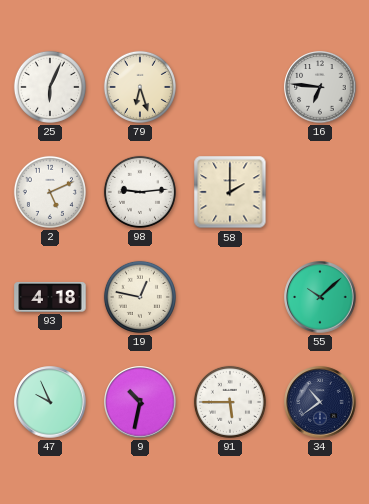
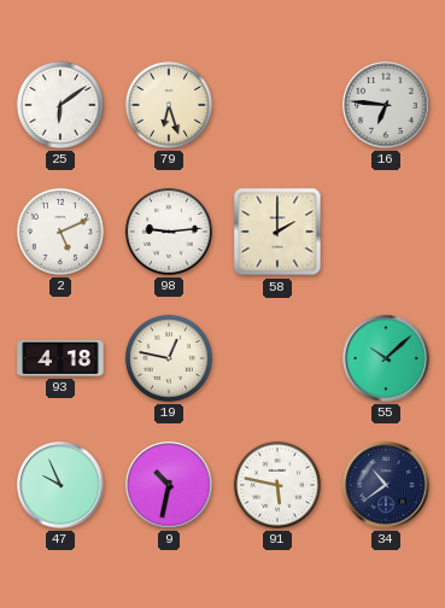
25: 6:04 -> 6:09
91: 5:45 -> 5:47
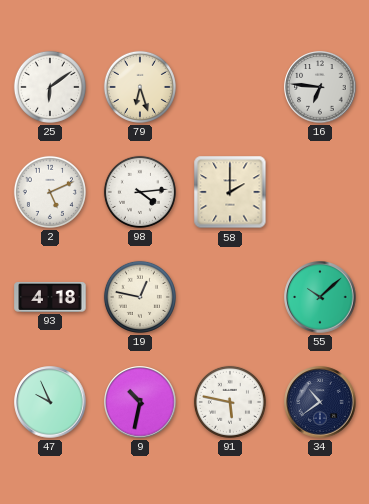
98: 9:14 -> 4:14
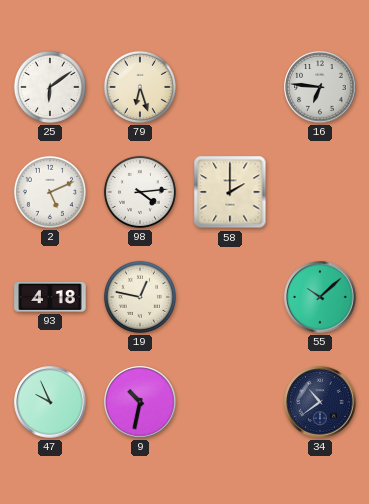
91: 5:47 -> none
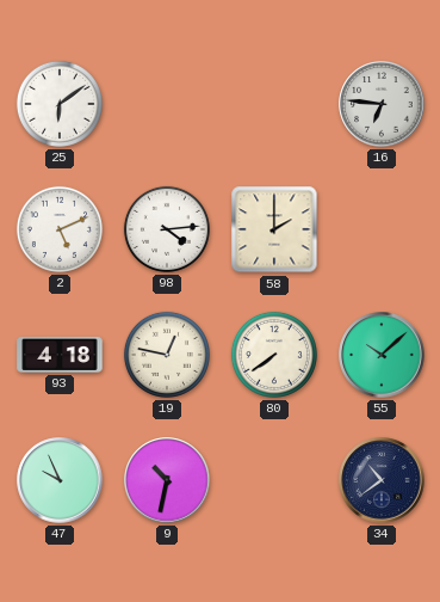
79: 6:27 -> none
80: none -> 7:39
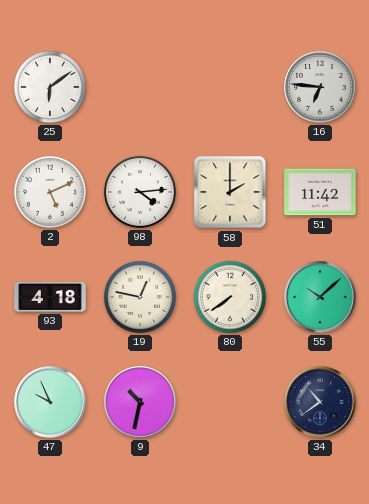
51: none -> 11:42
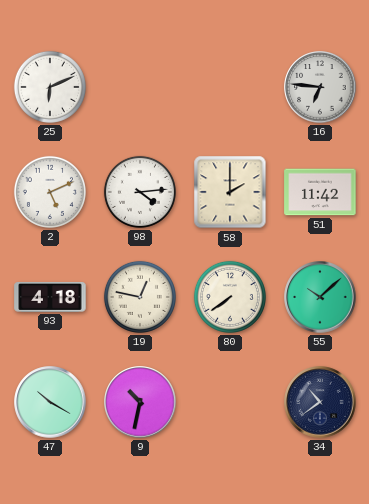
25: 6:09 -> 6:11
47: 9:56 -> 10:20
